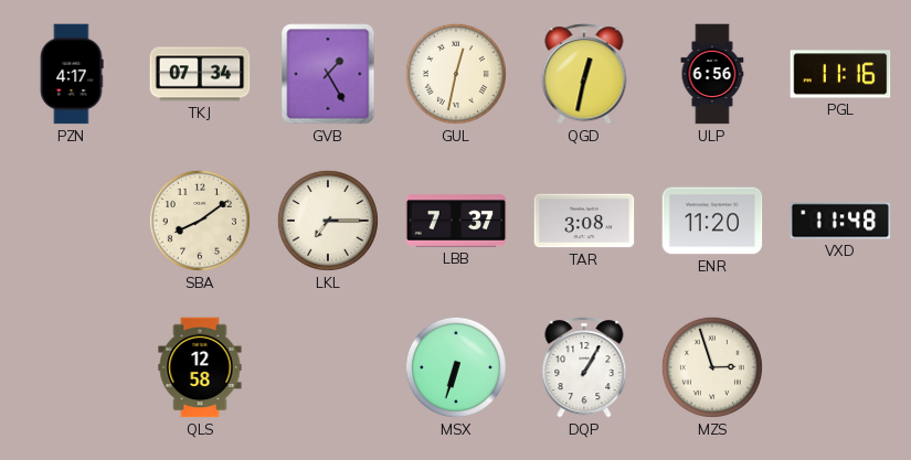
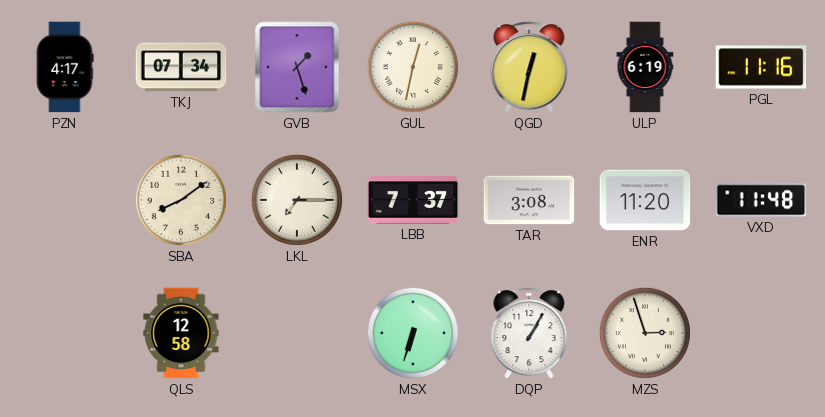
GVB: 1:25 -> 1:27
ULP: 6:56 -> 6:19
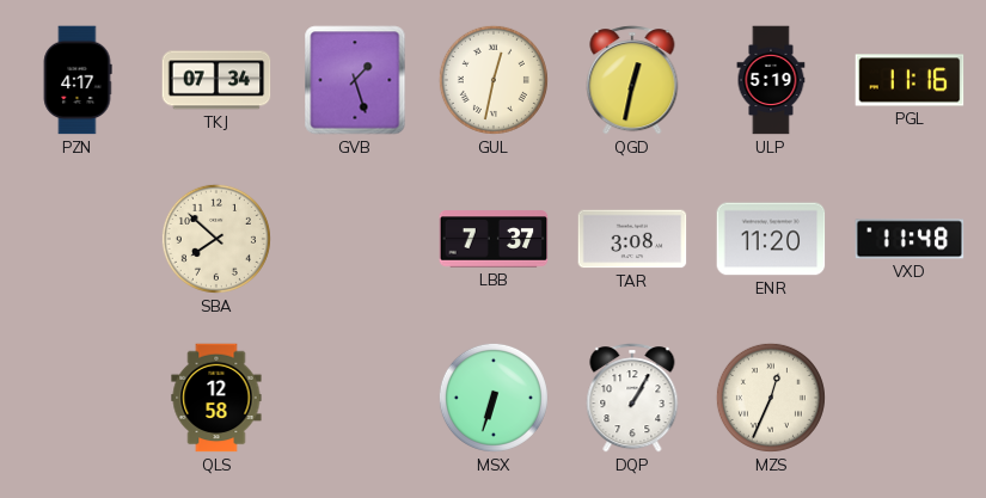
ULP: 6:19 -> 5:19
SBA: 8:09 -> 7:52
LKL: 7:15 -> none
MZS: 2:57 -> 12:34
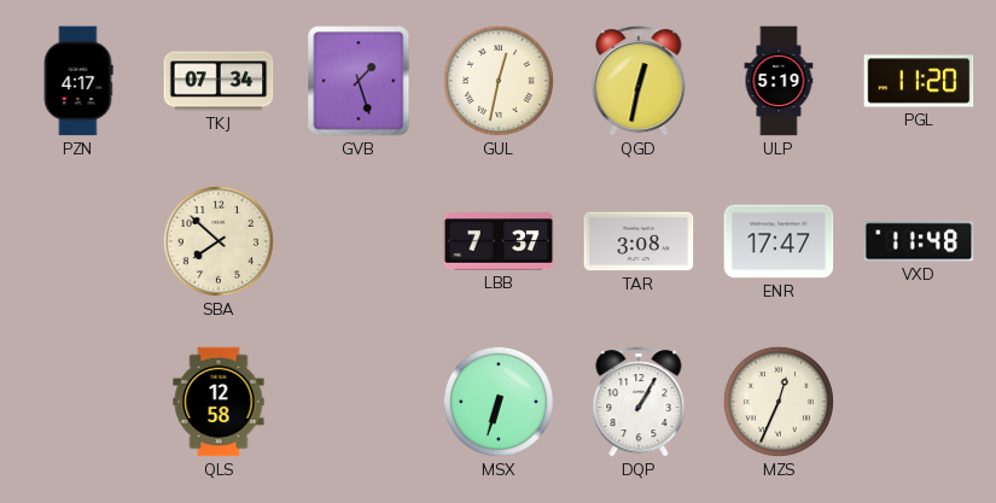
PGL: 11:16 -> 11:20
ENR: 11:20 -> 17:47
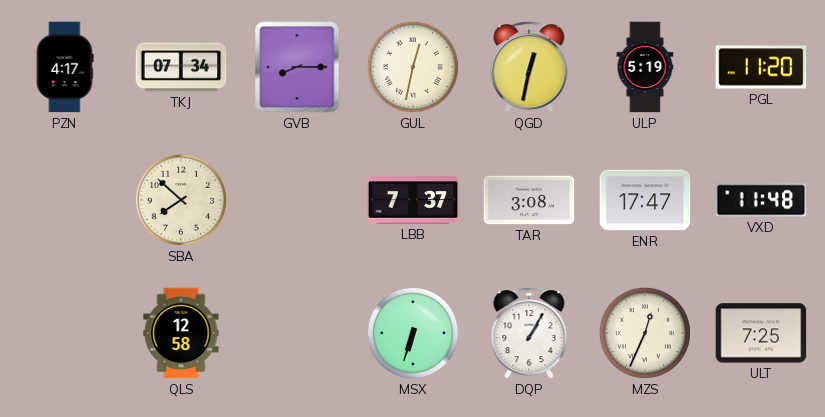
GVB: 1:27 -> 8:15
ULT: none -> 7:25
